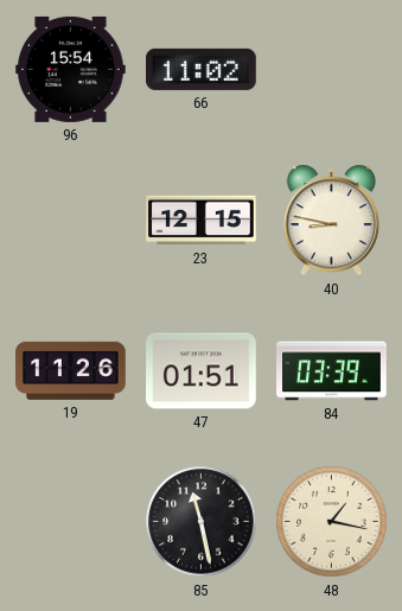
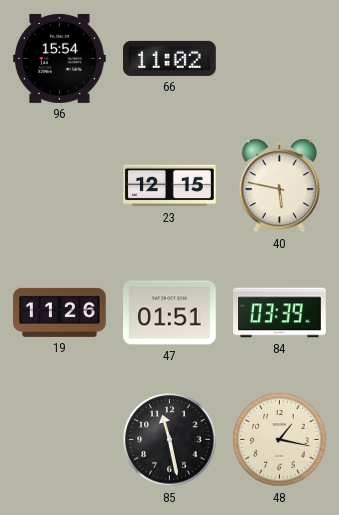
40: 8:47 -> 5:47
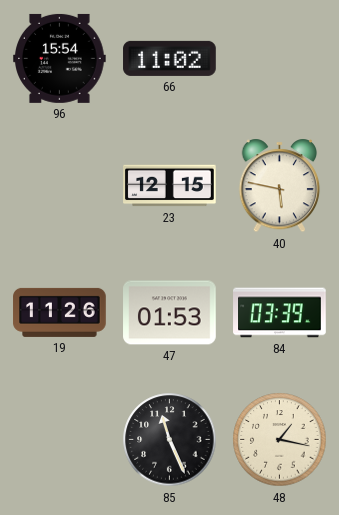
47: 01:51 -> 01:53
85: 11:28 -> 11:26
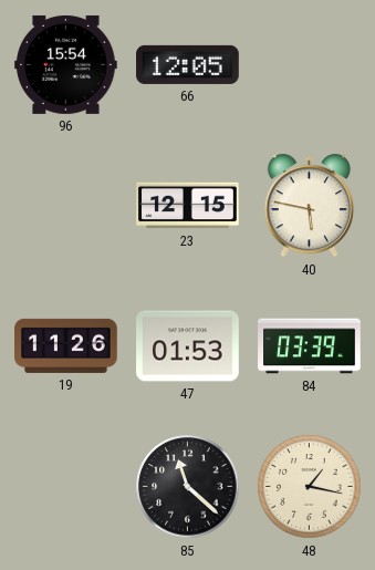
66: 11:02 -> 12:05
85: 11:26 -> 11:22
